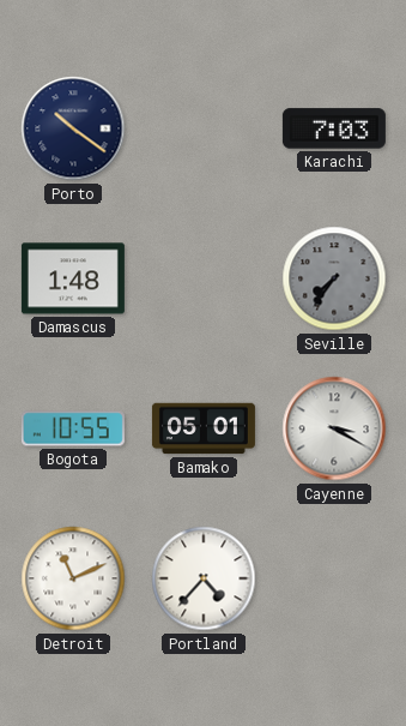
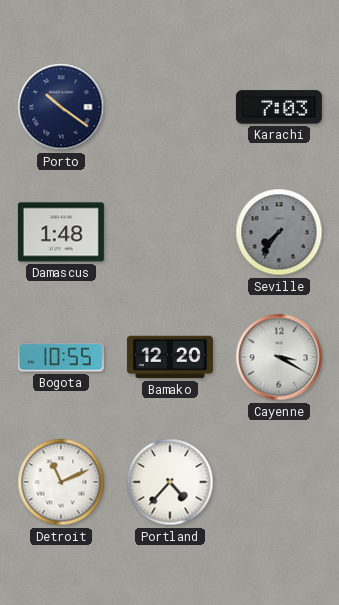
Bamako: 05:01 -> 12:20
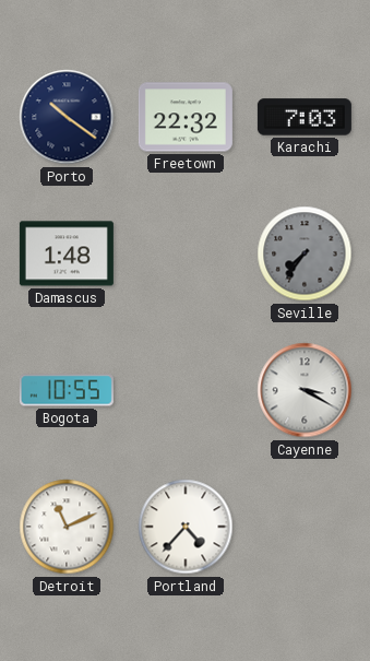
Freetown: none -> 22:32
Bamako: 12:20 -> none
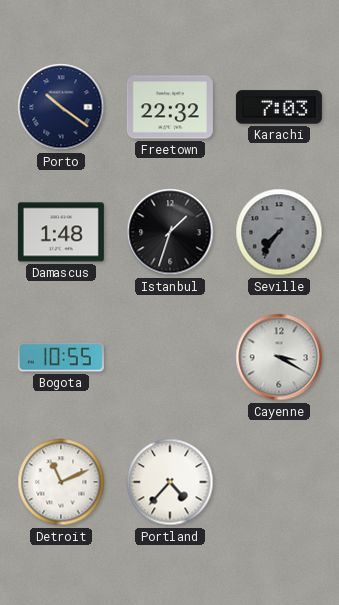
Istanbul: none -> 1:33
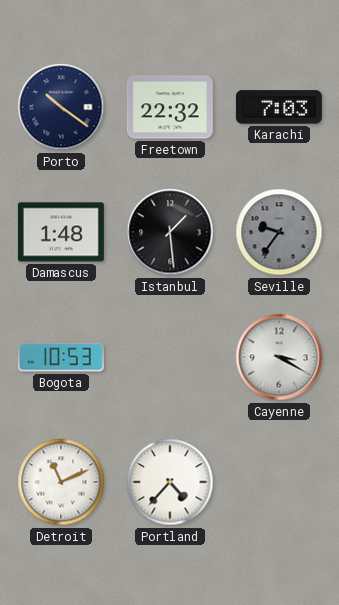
Istanbul: 1:33 -> 1:29
Seville: 7:36 -> 9:36
Bogota: 10:55 -> 10:53
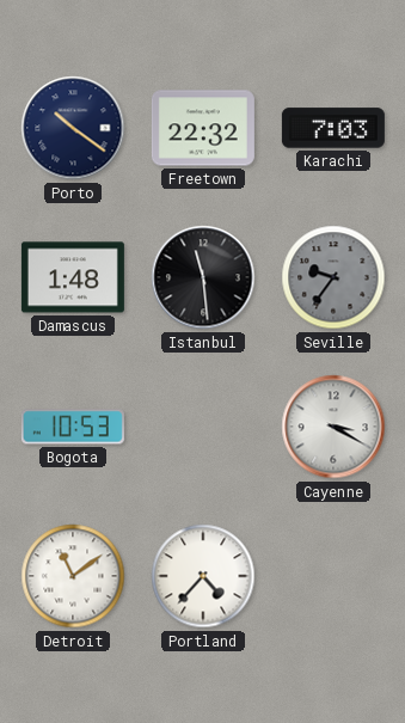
Istanbul: 1:29 -> 11:29
Detroit: 11:11 -> 11:09
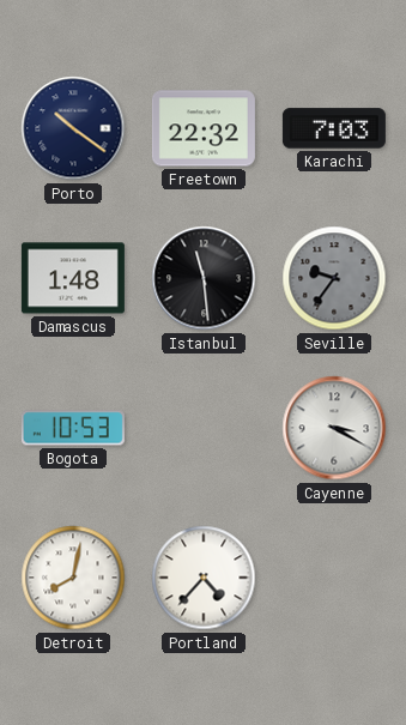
Detroit: 11:09 -> 8:02
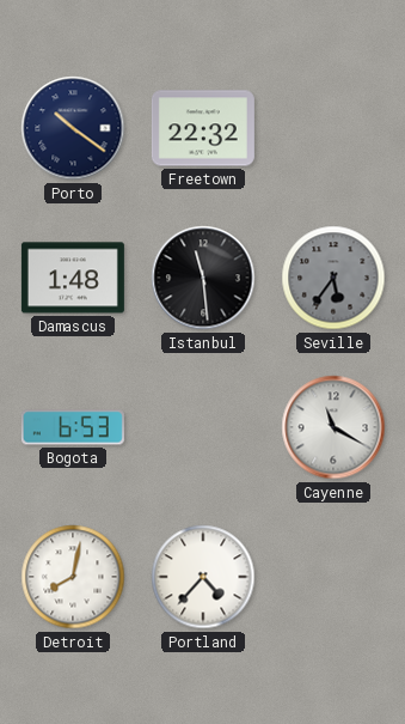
Karachi: 7:03 -> none
Seville: 9:36 -> 5:36
Bogota: 10:53 -> 6:53
Cayenne: 3:20 -> 11:20
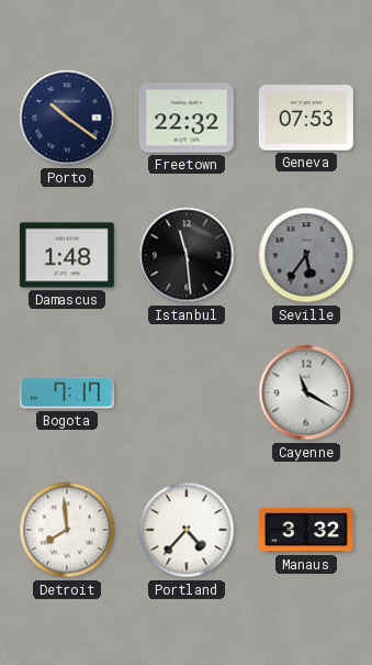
Geneva: none -> 07:53
Bogota: 6:53 -> 7:17
Detroit: 8:02 -> 7:59
Manaus: none -> 3:32
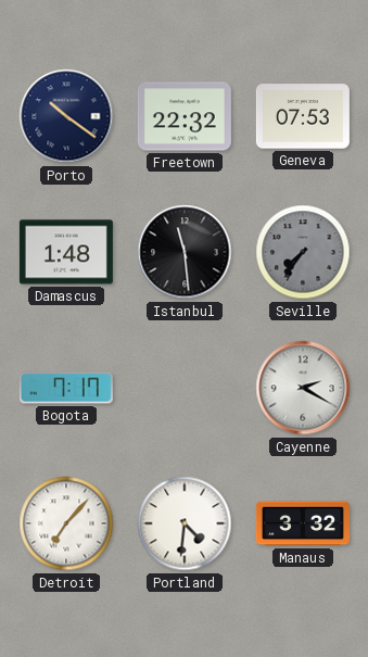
Seville: 5:36 -> 7:36
Cayenne: 11:20 -> 2:20
Detroit: 7:59 -> 7:07
Portland: 4:37 -> 4:31
